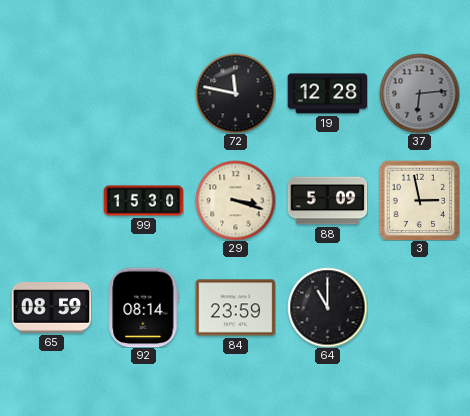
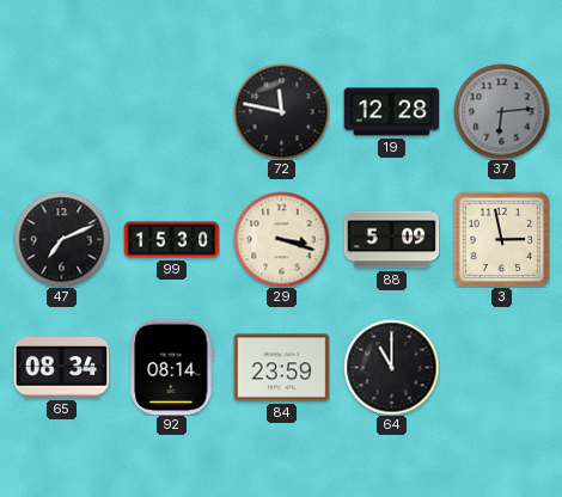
47: none -> 7:11
65: 08:59 -> 08:34
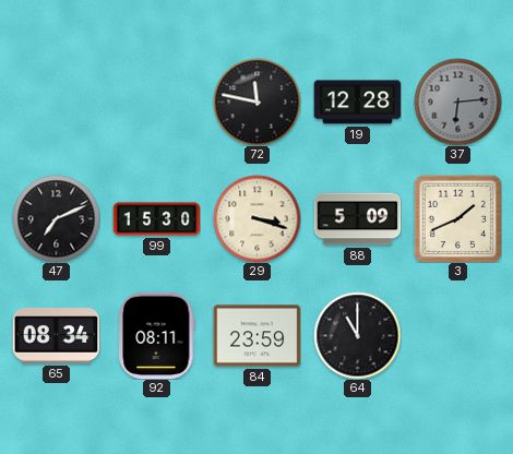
3: 2:58 -> 1:41
92: 08:14 -> 08:11
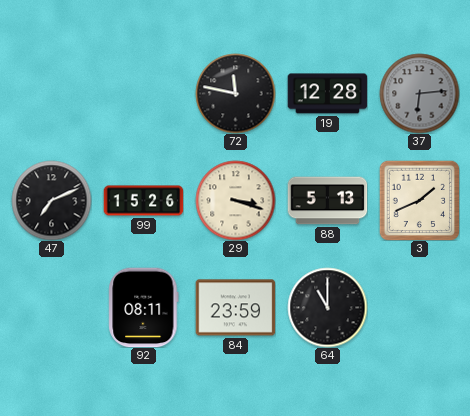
99: 15:30 -> 15:26
88: 5:09 -> 5:13
65: 08:34 -> none
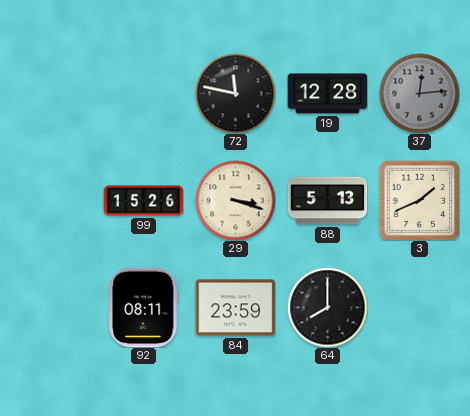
37: 6:14 -> 12:14
47: 7:11 -> none
64: 11:00 -> 8:00
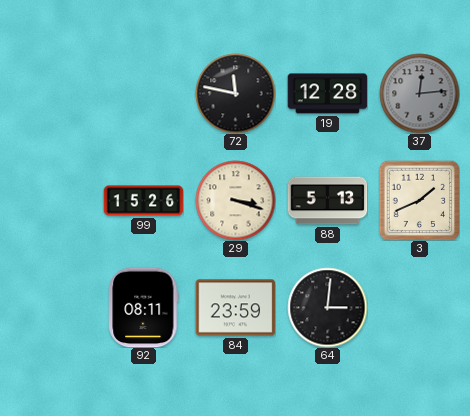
64: 8:00 -> 3:01
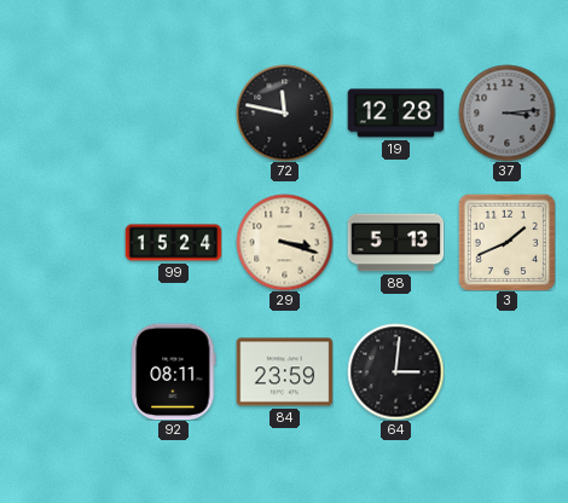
37: 12:14 -> 3:14
99: 15:26 -> 15:24
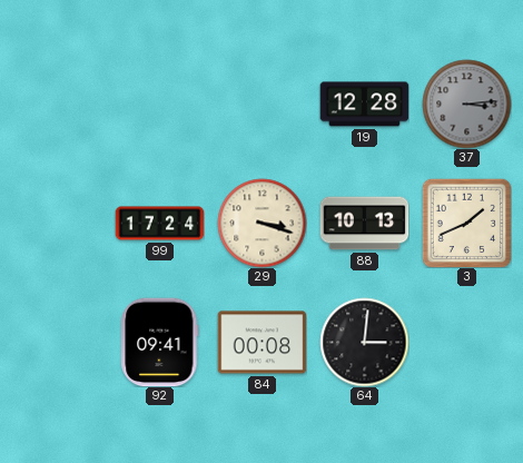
72: 11:47 -> none
99: 15:24 -> 17:24
88: 5:13 -> 10:13
92: 08:11 -> 09:41
84: 23:59 -> 00:08
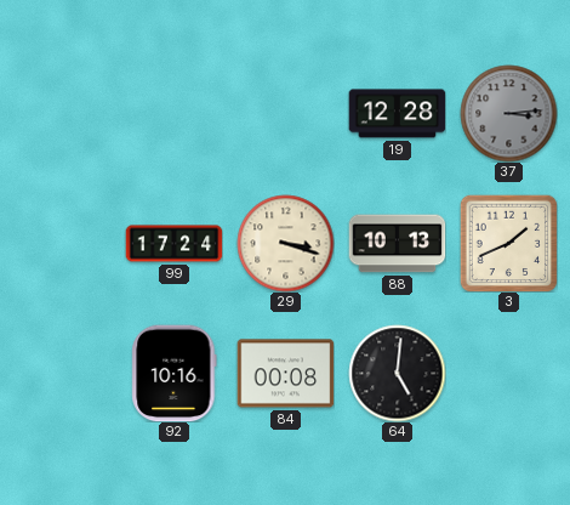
92: 09:41 -> 10:16
64: 3:01 -> 5:01
